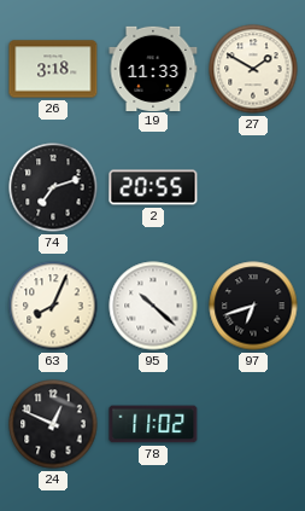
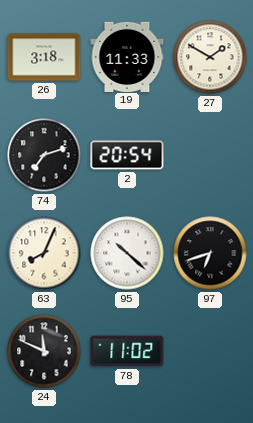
2: 20:55 -> 20:54
24: 12:49 -> 11:49
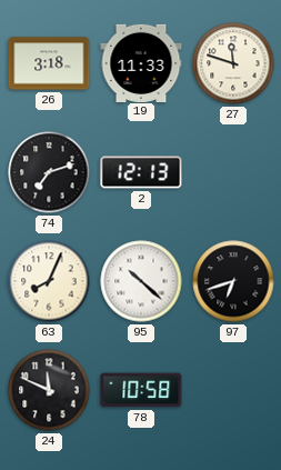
27: 1:50 -> 11:48
2: 20:54 -> 12:13
78: 11:02 -> 10:58
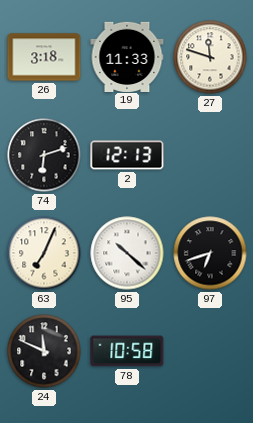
74: 7:12 -> 6:12
63: 8:04 -> 7:04
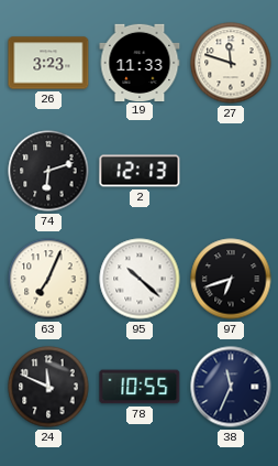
26: 3:18 -> 3:23
78: 10:58 -> 10:55
38: none -> 11:34
